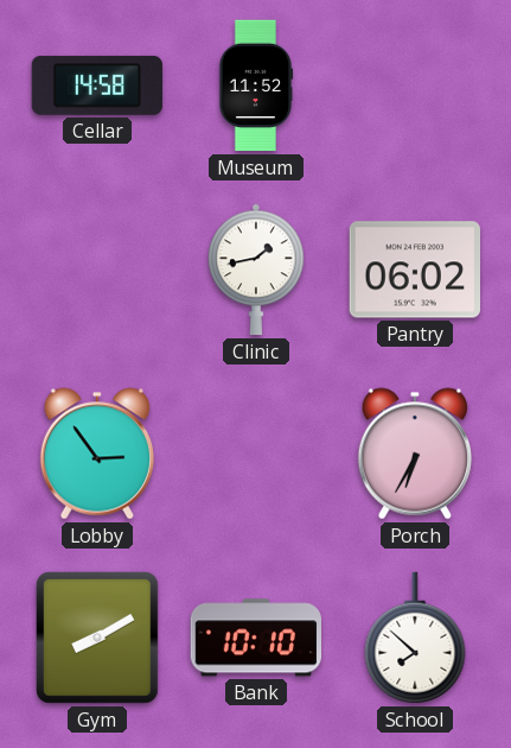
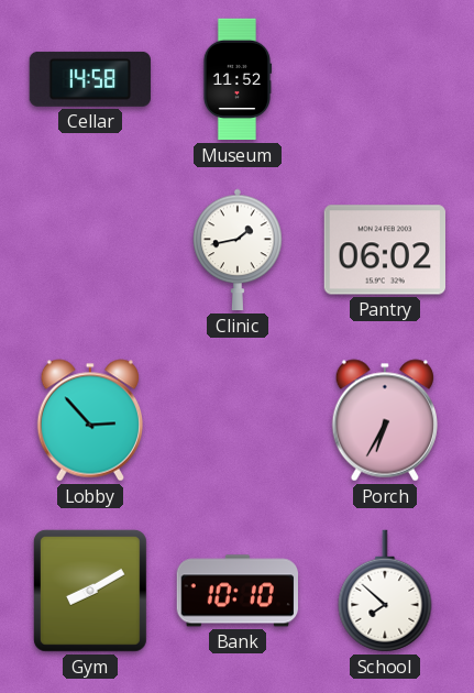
Lobby: 2:54 -> 2:53
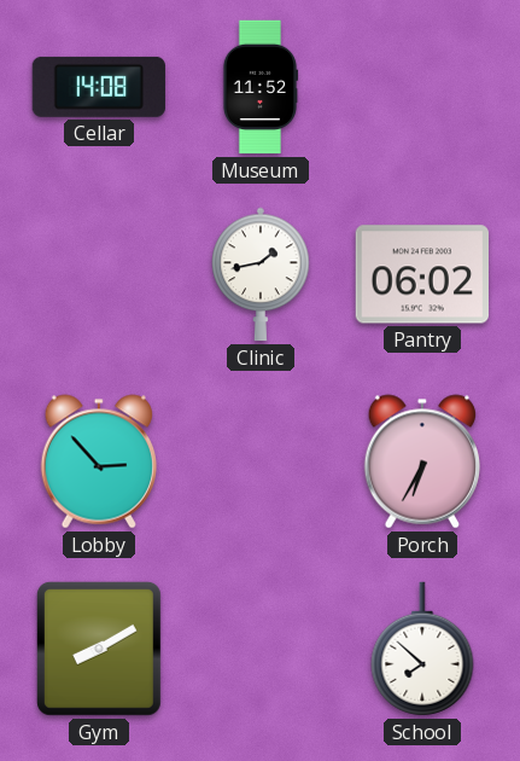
Cellar: 14:58 -> 14:08
Bank: 10:10 -> none
